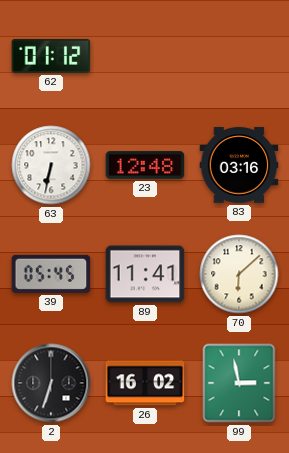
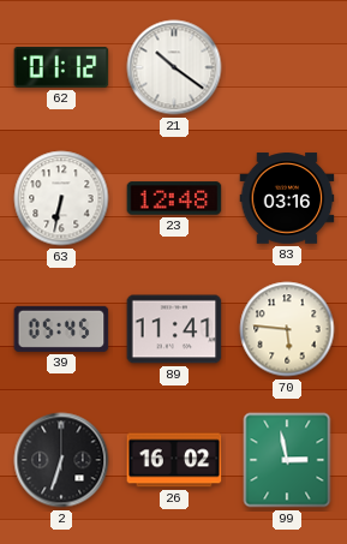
21: none -> 10:21
70: 6:08 -> 5:46
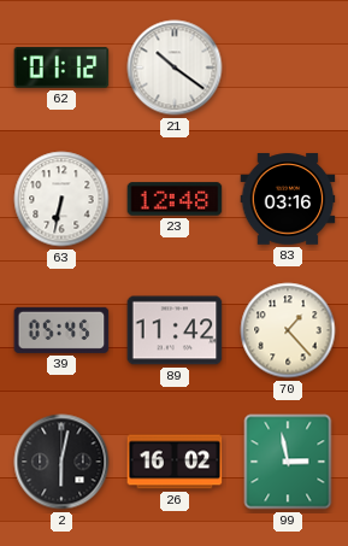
89: 11:41 -> 11:42
70: 5:46 -> 1:23
2: 6:33 -> 6:02
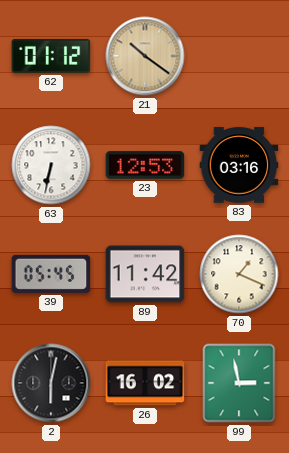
21 dial: white -> champagne
23: 12:48 -> 12:53
70: 1:23 -> 1:19
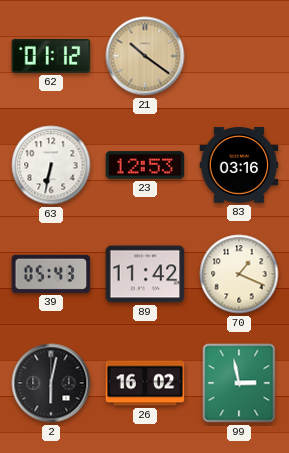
39: 05:45 -> 05:43
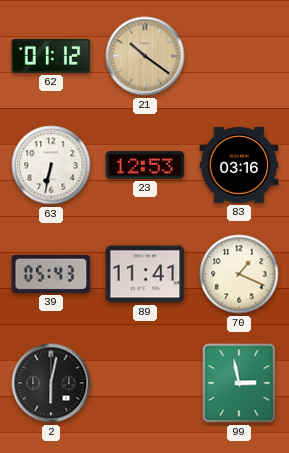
89: 11:42 -> 11:41
26: 16:02 -> none
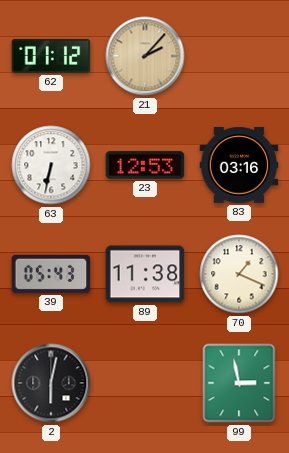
21: 10:21 -> 2:07
89: 11:41 -> 11:38
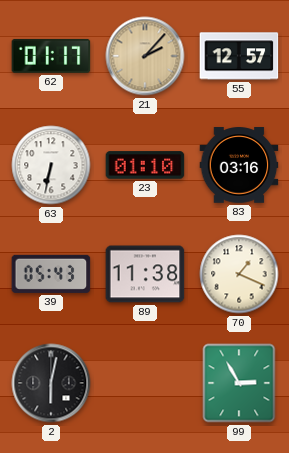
62: 01:12 -> 01:17
55: none -> 12:57
23: 12:53 -> 01:10
99: 2:58 -> 2:55
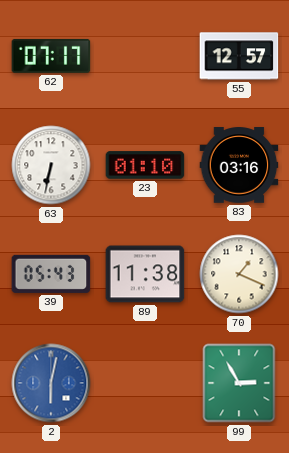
62: 01:17 -> 07:17
21: 2:07 -> none
2 dial: black -> blue
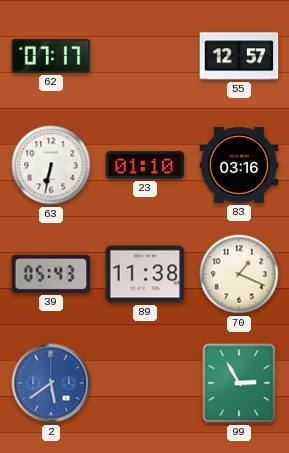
2: 6:02 -> 5:39
